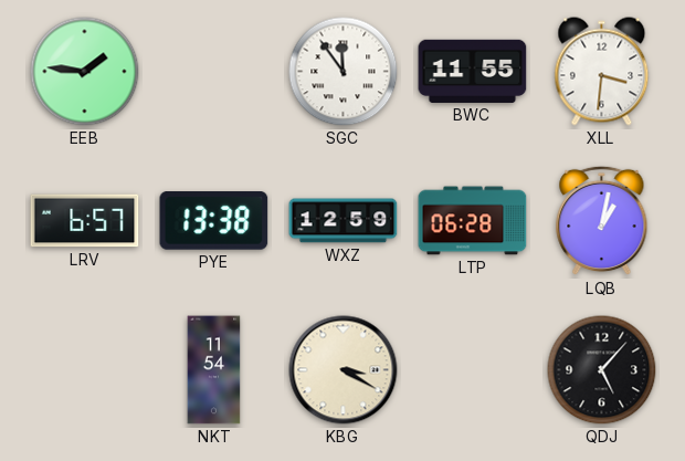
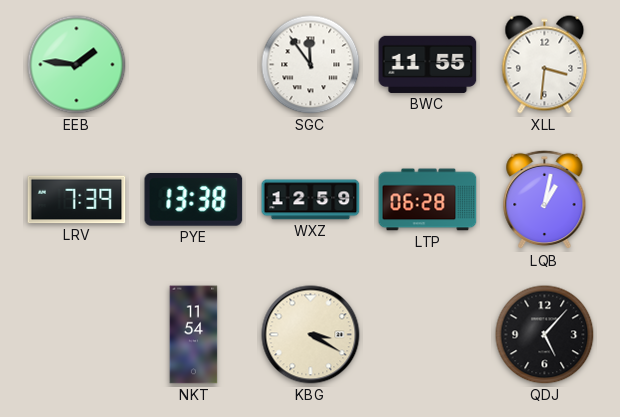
LRV: 6:57 -> 7:39
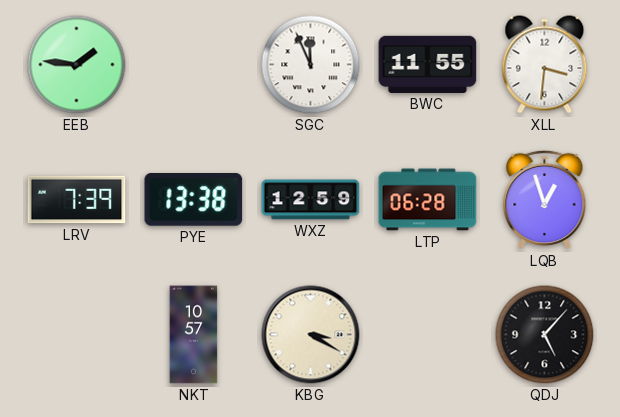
SGC: 11:54 -> 11:56
LQB: 1:02 -> 12:57
NKT: 11:54 -> 10:57
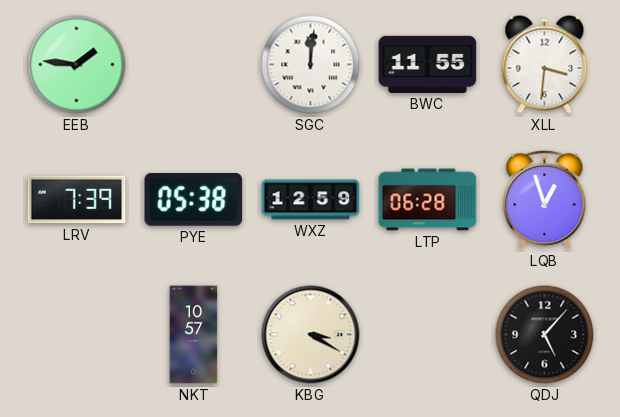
SGC: 11:56 -> 12:01
PYE: 13:38 -> 05:38
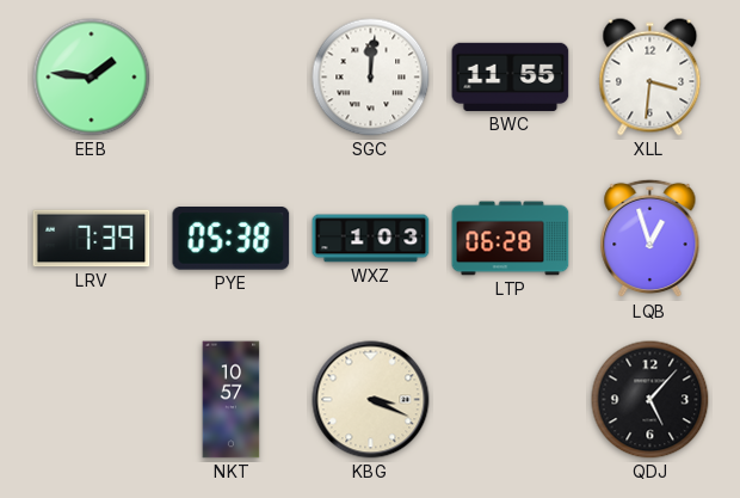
WXZ: 12:59 -> 1:03
KBG: 3:20 -> 3:19
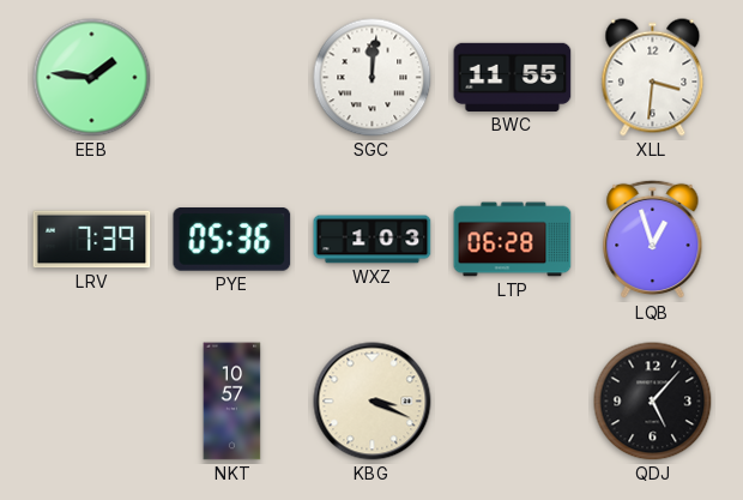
PYE: 05:38 -> 05:36
